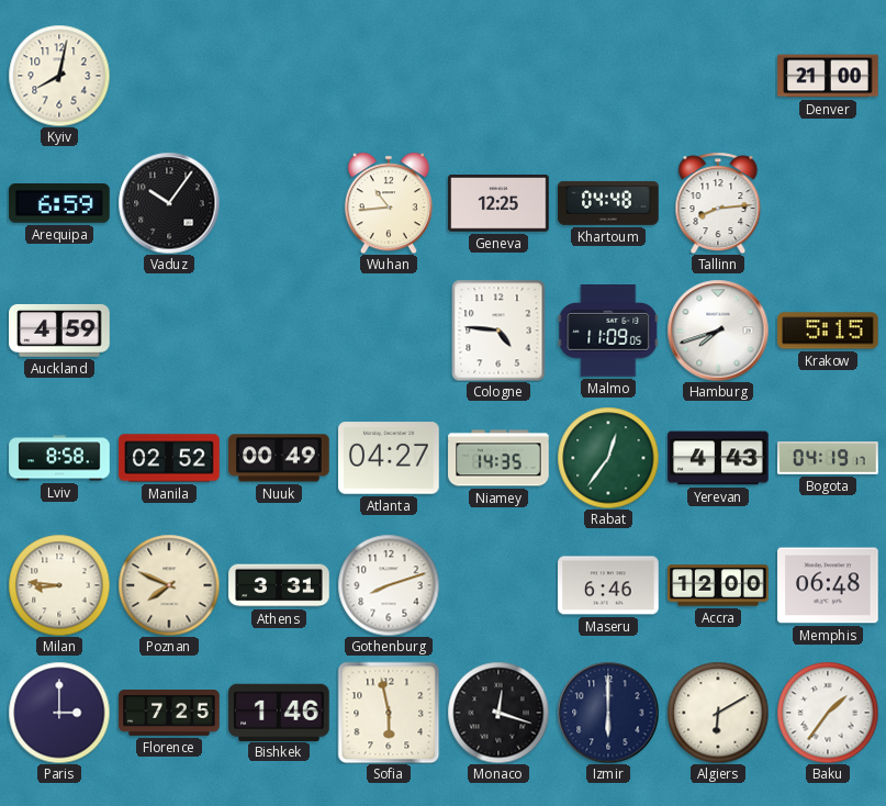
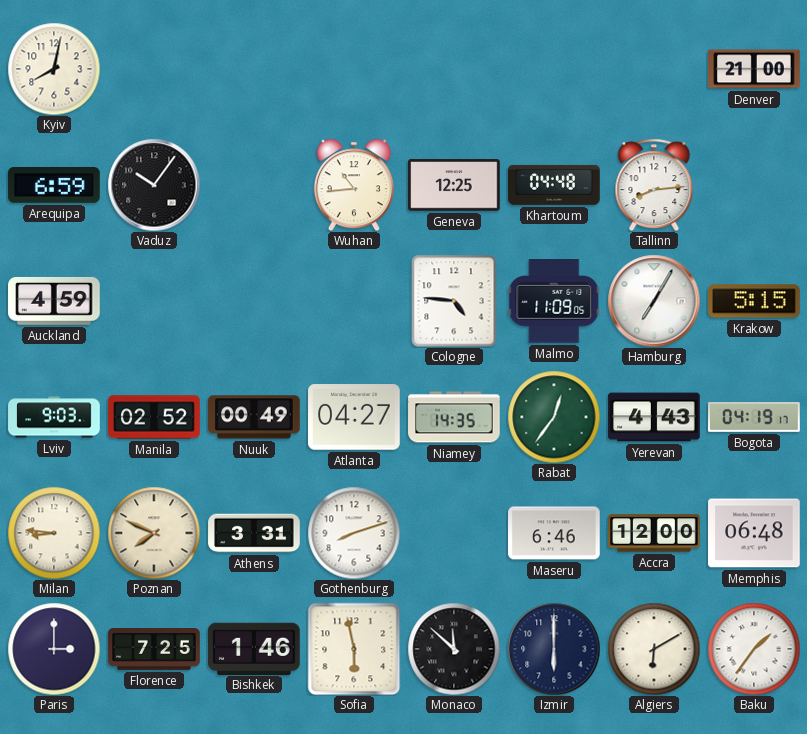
Hamburg: 7:42 -> 7:05
Lviv: 8:58 -> 9:03
Monaco: 12:18 -> 11:52
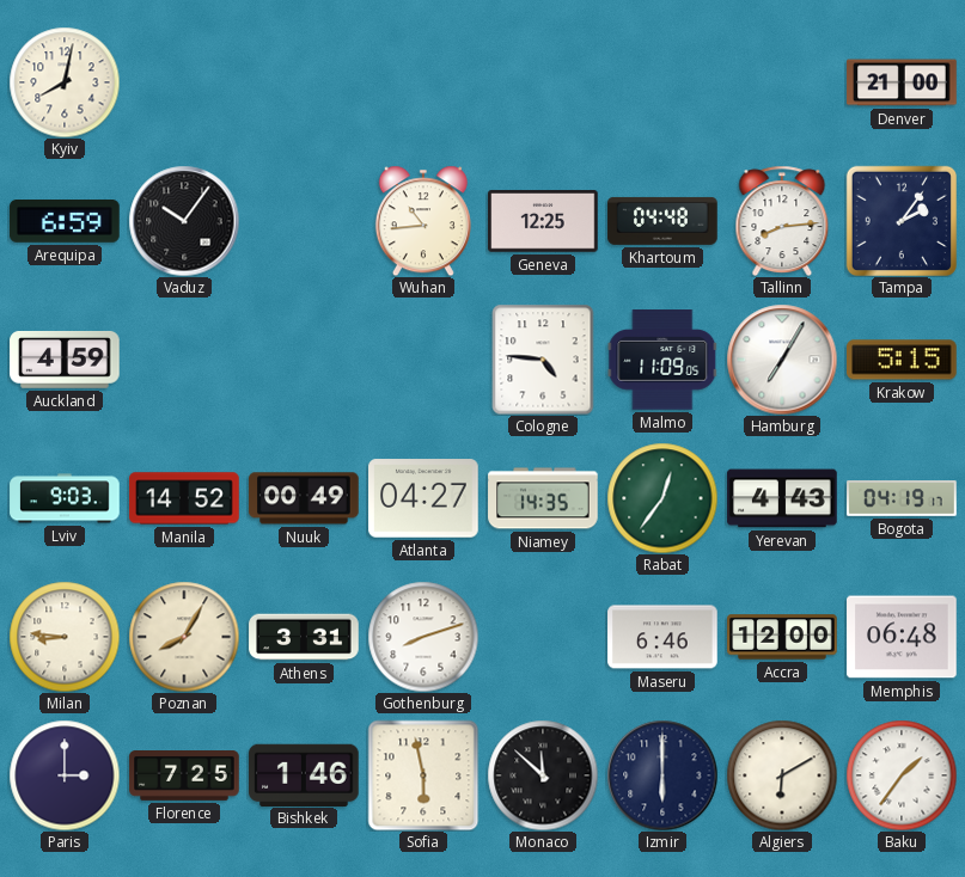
Tampa: none -> 2:06
Manila: 02:52 -> 14:52
Poznan: 7:49 -> 8:05
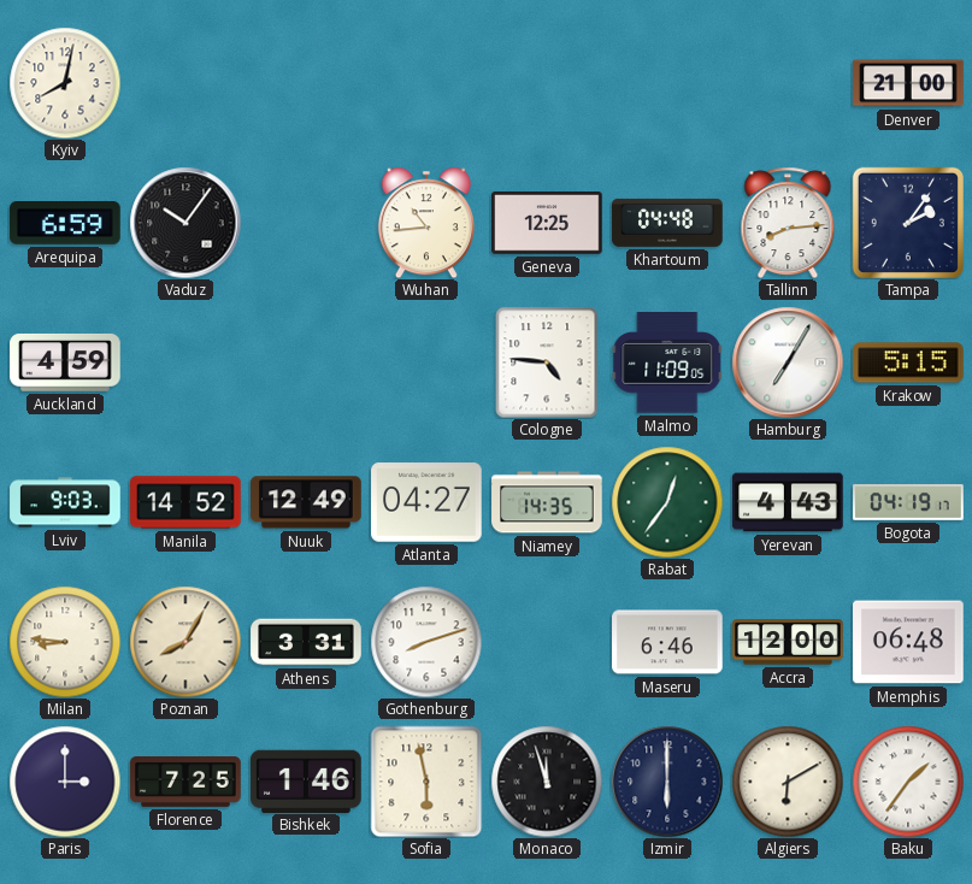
Nuuk: 00:49 -> 12:49
Monaco: 11:52 -> 11:57
